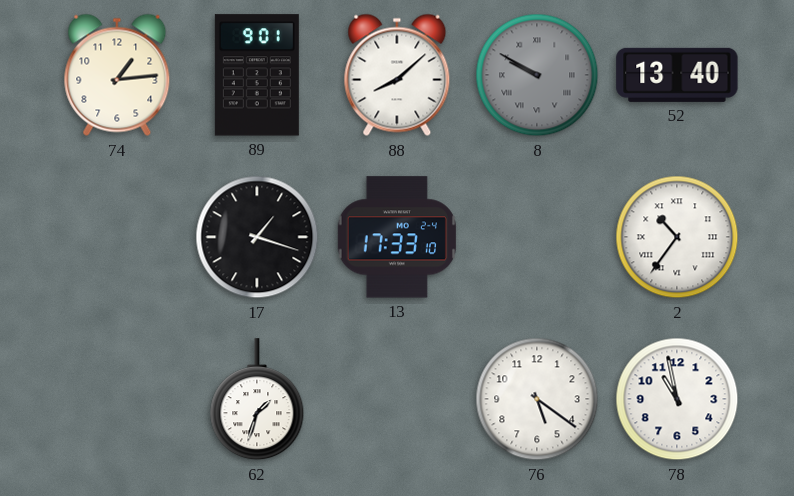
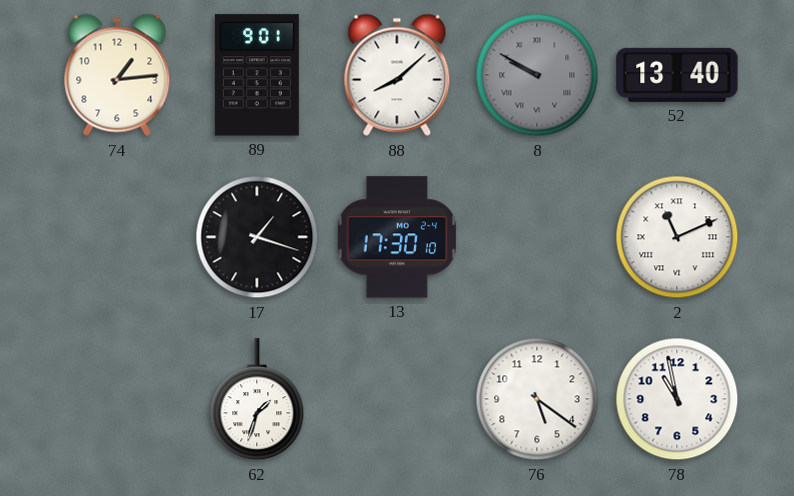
13: 17:33 -> 17:30
2: 10:36 -> 11:11
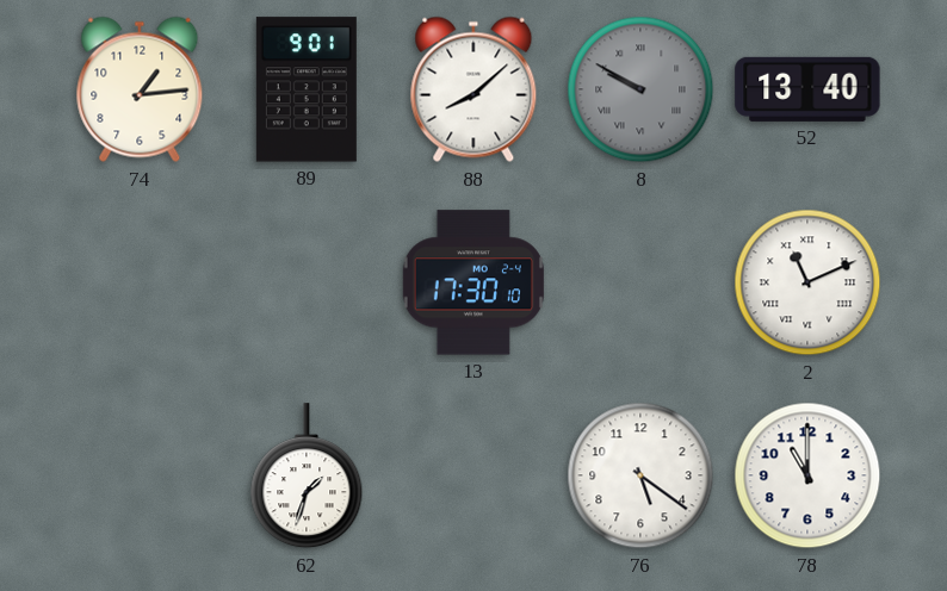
17: 1:18 -> none
78: 10:58 -> 11:00
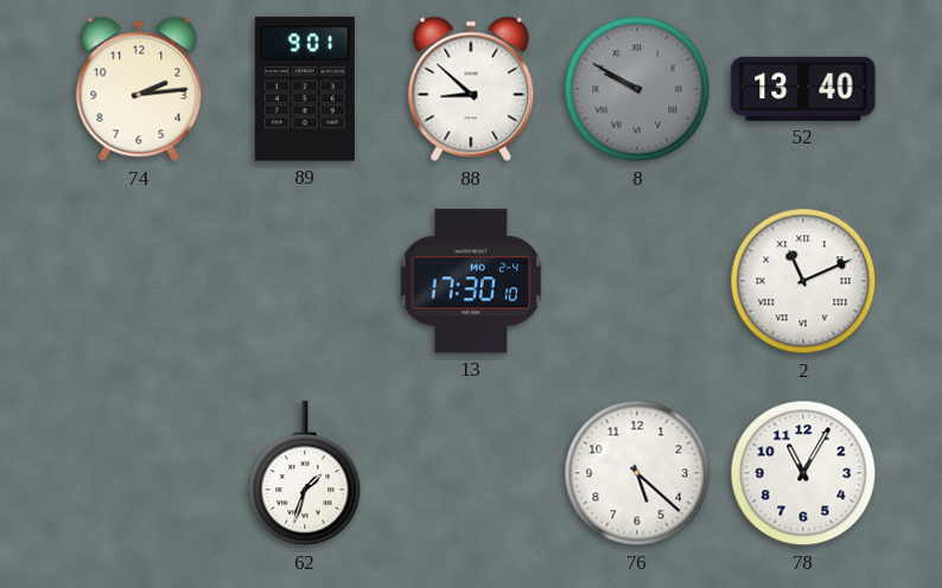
74: 1:14 -> 2:14
88: 8:08 -> 8:52
76: 5:21 -> 5:22
78: 11:00 -> 11:05
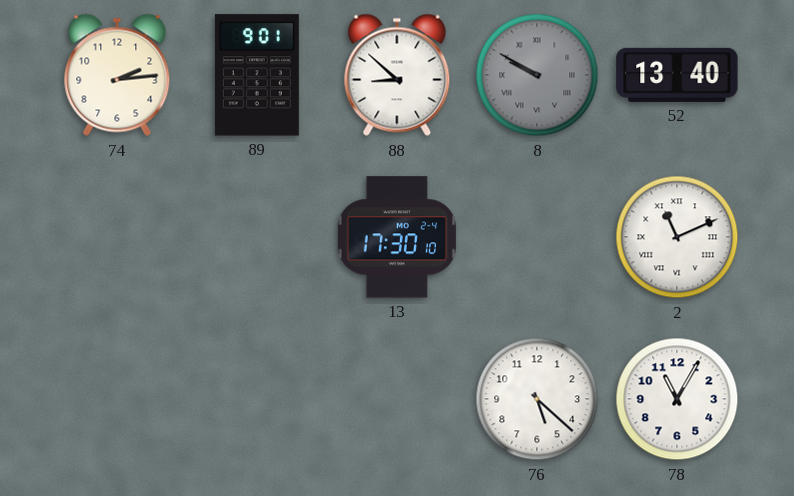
62: 1:33 -> none
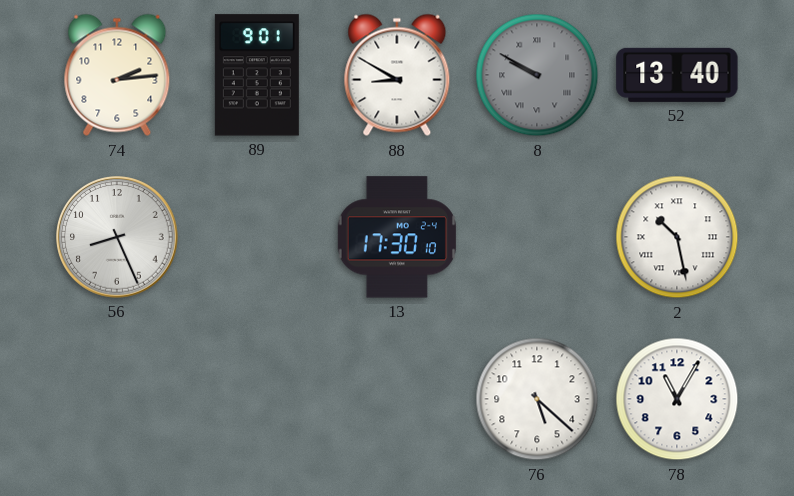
88: 8:52 -> 8:50
56: none -> 8:26
2: 11:11 -> 10:28
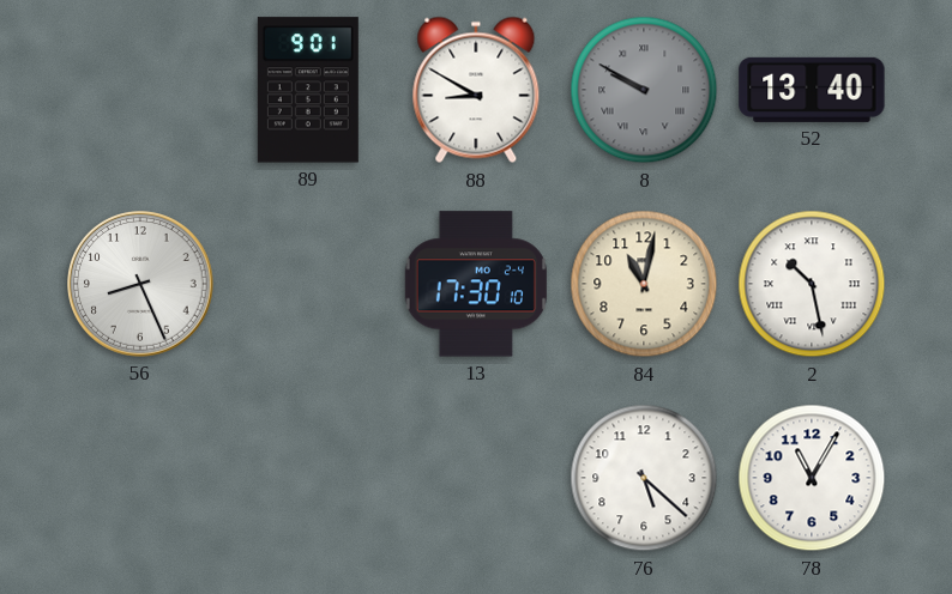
74: 2:14 -> none
84: none -> 11:02
